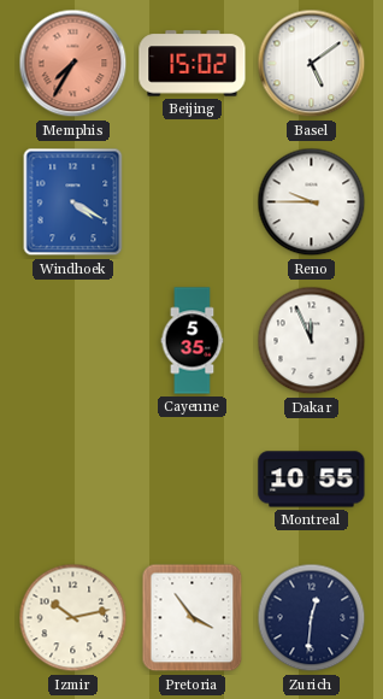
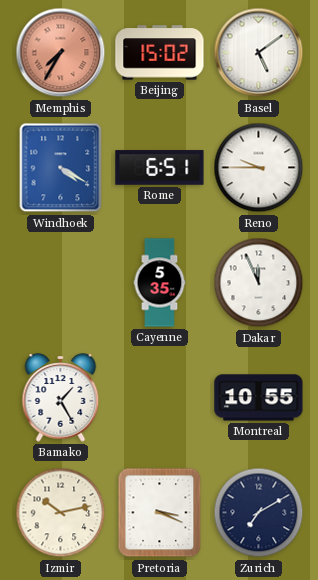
Rome: none -> 6:51
Bamako: none -> 1:25
Pretoria: 3:54 -> 3:19
Zurich: 12:31 -> 7:10
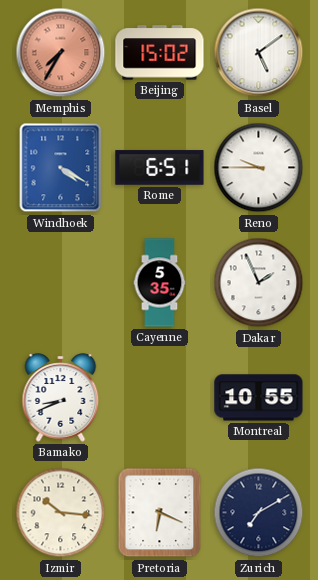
Dakar: 11:56 -> 1:56
Bamako: 1:25 -> 8:41
Izmir: 10:13 -> 10:16
Pretoria: 3:19 -> 6:19
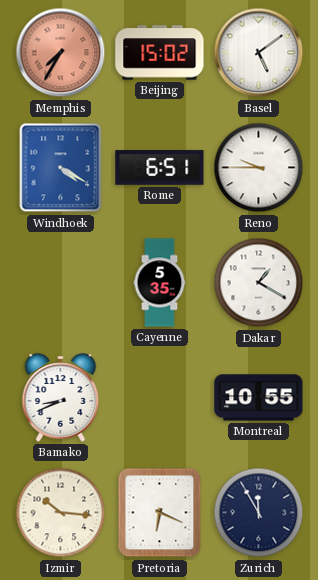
Dakar: 1:56 -> 1:20
Zurich: 7:10 -> 11:55
